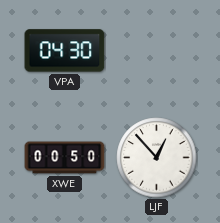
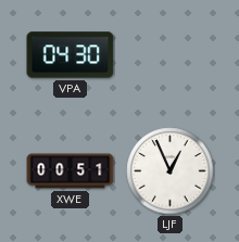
XWE: 00:50 -> 00:51
LJF: 12:53 -> 12:56
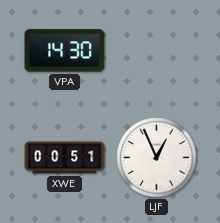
VPA: 04:30 -> 14:30
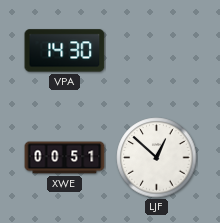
LJF: 12:56 -> 12:52
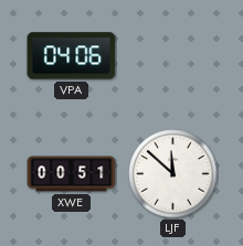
VPA: 14:30 -> 04:06
LJF: 12:52 -> 11:52
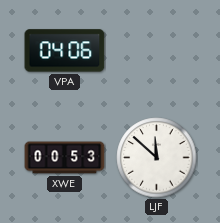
XWE: 00:51 -> 00:53
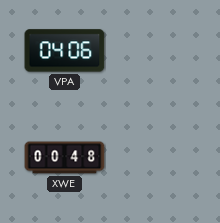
XWE: 00:53 -> 00:48
LJF: 11:52 -> none
